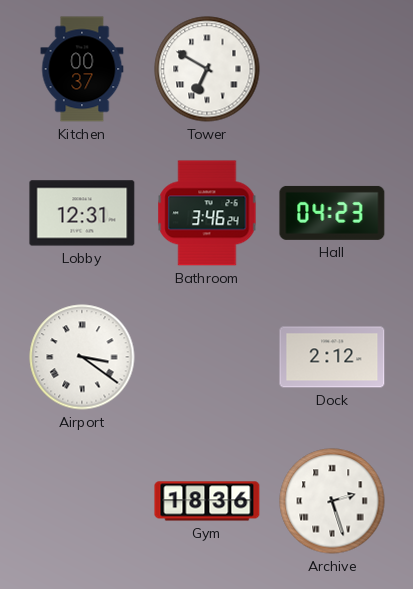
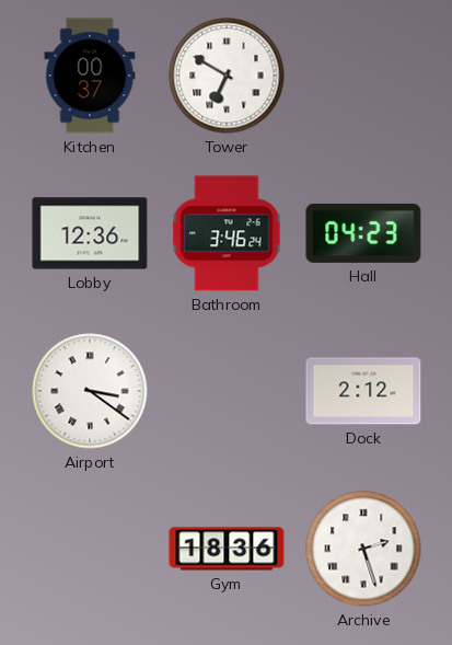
Lobby: 12:31 -> 12:36
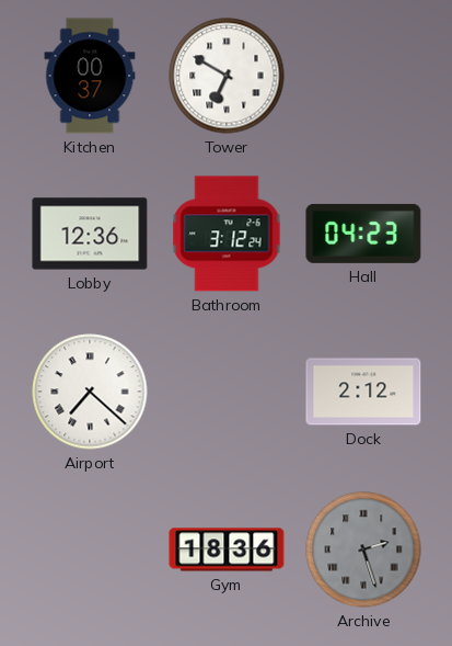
Bathroom: 3:46 -> 3:12
Airport: 3:21 -> 7:22
Archive dial: white -> grey
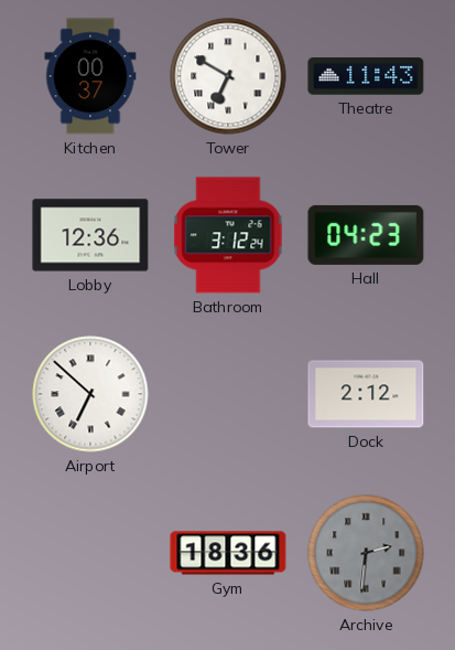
Theatre: none -> 11:43
Airport: 7:22 -> 6:52
Archive: 2:27 -> 2:31
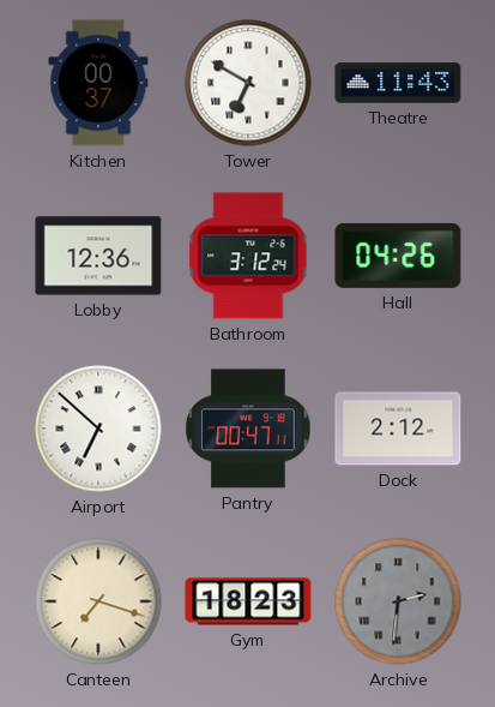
Hall: 04:23 -> 04:26
Pantry: none -> 00:47
Canteen: none -> 7:18
Gym: 18:36 -> 18:23
